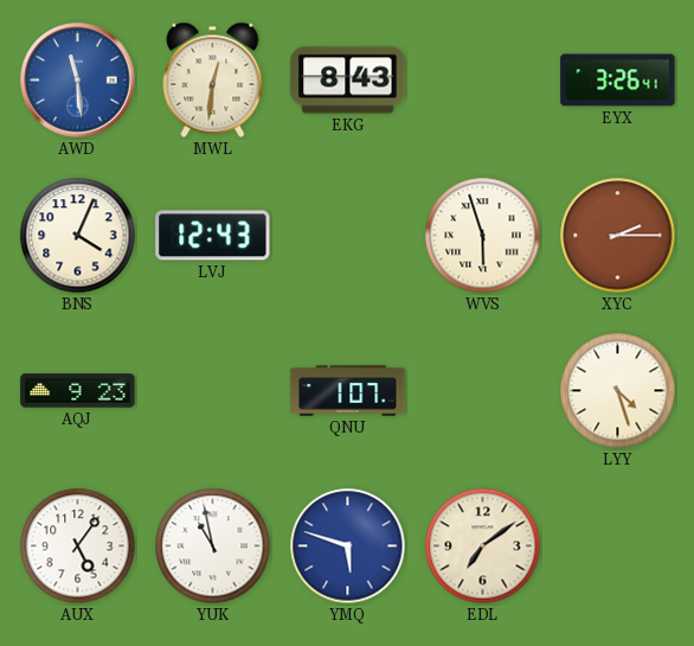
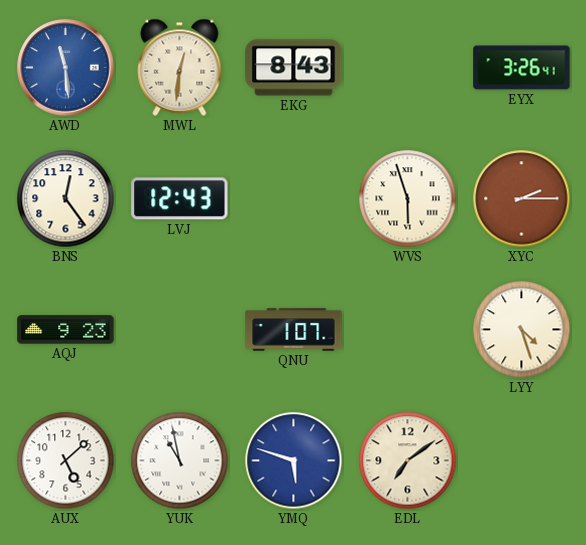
BNS: 4:04 -> 12:24
AUX: 5:06 -> 5:08
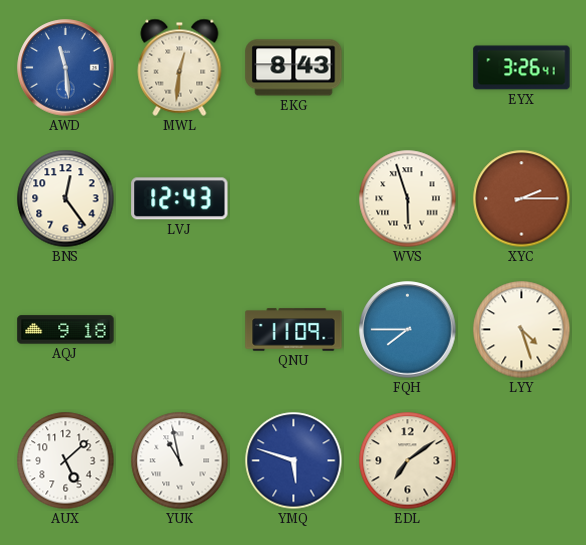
AQJ: 9:23 -> 9:18
QNU: 1:07 -> 11:09
FQH: none -> 7:45
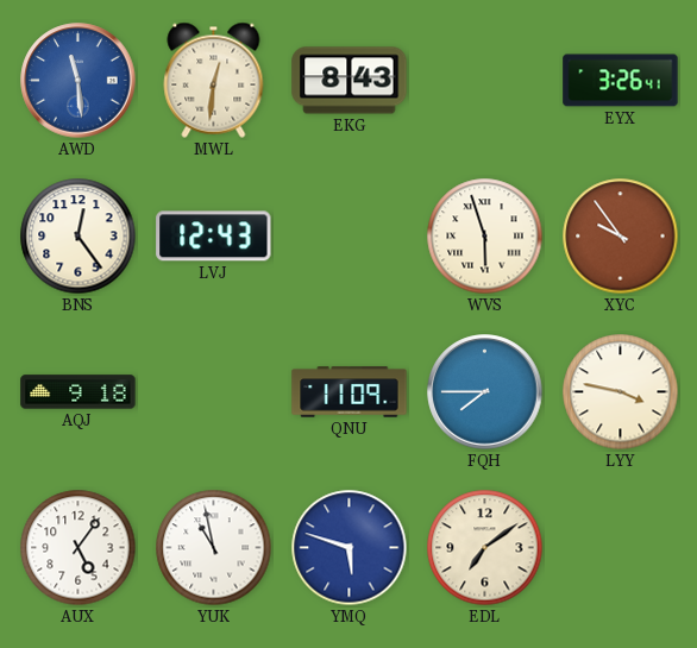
XYC: 2:15 -> 9:54
LYY: 4:27 -> 3:47
AUX: 5:08 -> 5:06
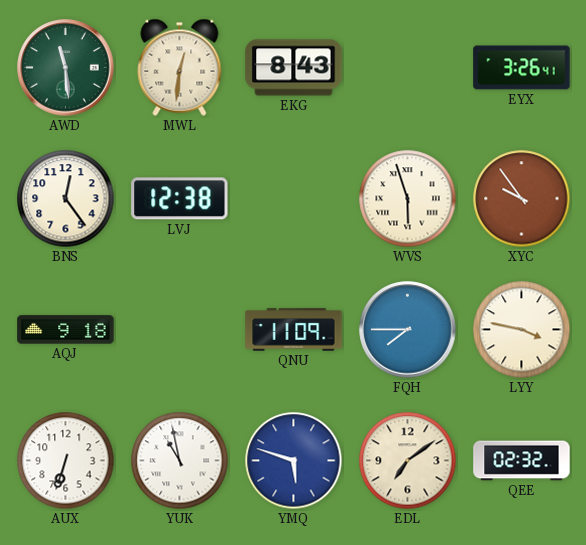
AWD dial: blue -> green
LVJ: 12:43 -> 12:38
AUX: 5:06 -> 6:33
QEE: none -> 02:32
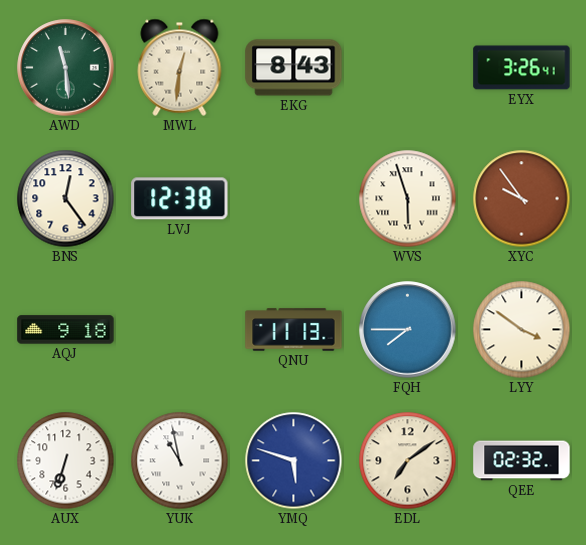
QNU: 11:09 -> 11:13
LYY: 3:47 -> 3:51
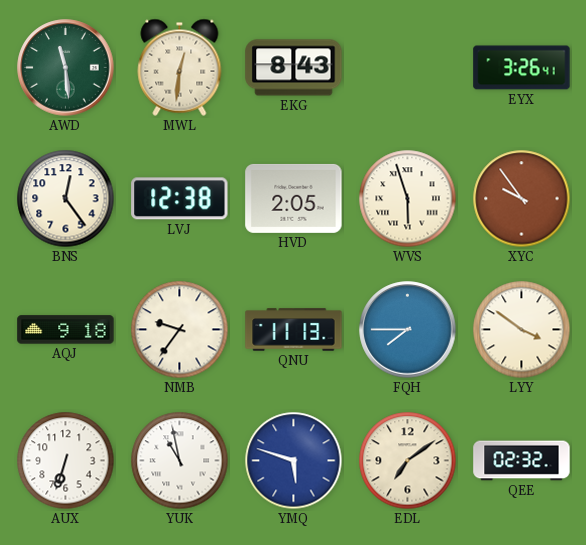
HVD: none -> 2:05
NMB: none -> 9:36
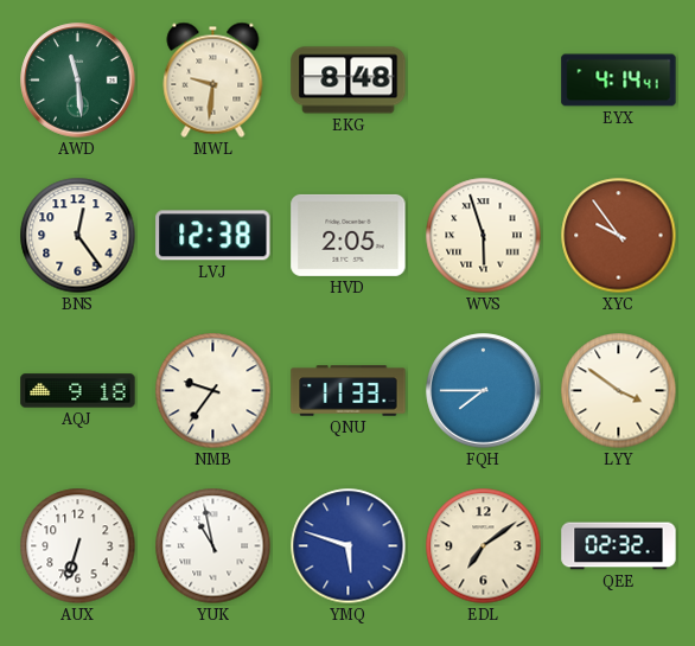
MWL: 12:31 -> 9:31
EKG: 8:43 -> 8:48
EYX: 3:26 -> 4:14
QNU: 11:13 -> 11:33
